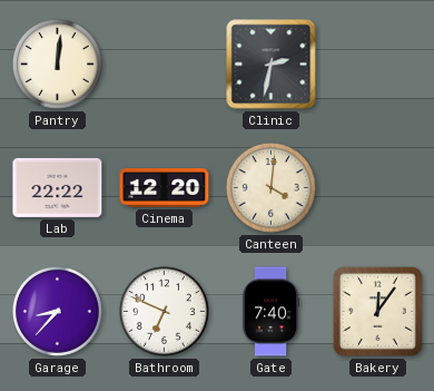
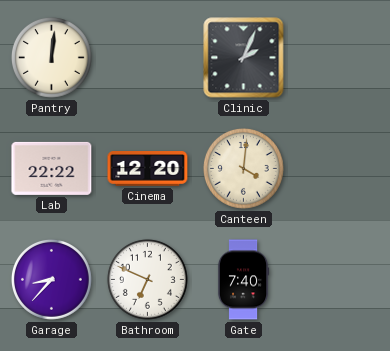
Clinic: 2:32 -> 2:04
Bakery: 12:06 -> none
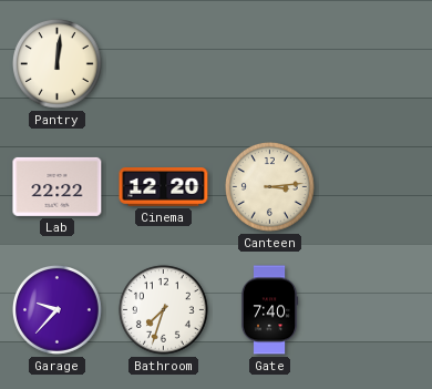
Clinic: 2:04 -> none
Canteen: 4:01 -> 3:14
Garage: 8:37 -> 9:37
Bathroom: 6:49 -> 7:33
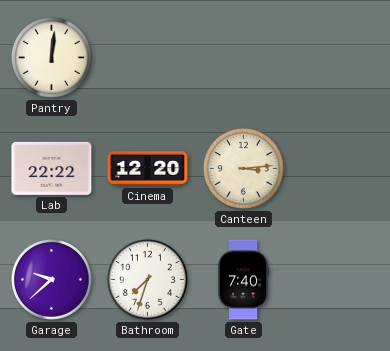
Garage: 9:37 -> 9:38
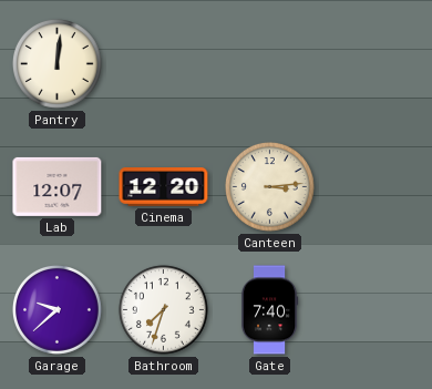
Lab: 22:22 -> 12:07
